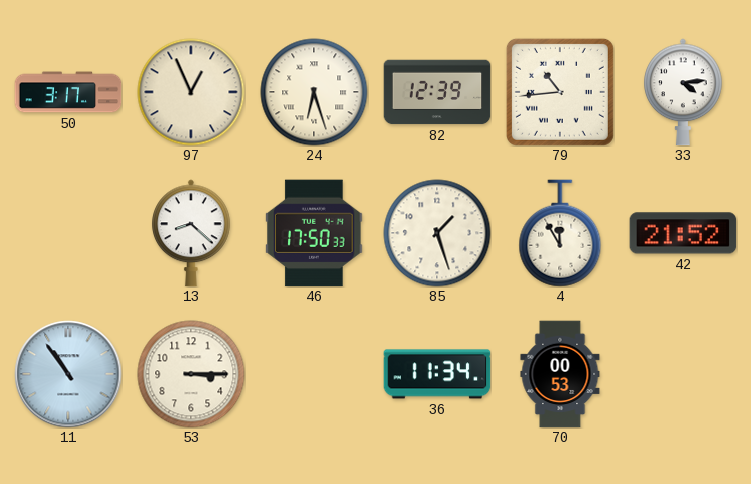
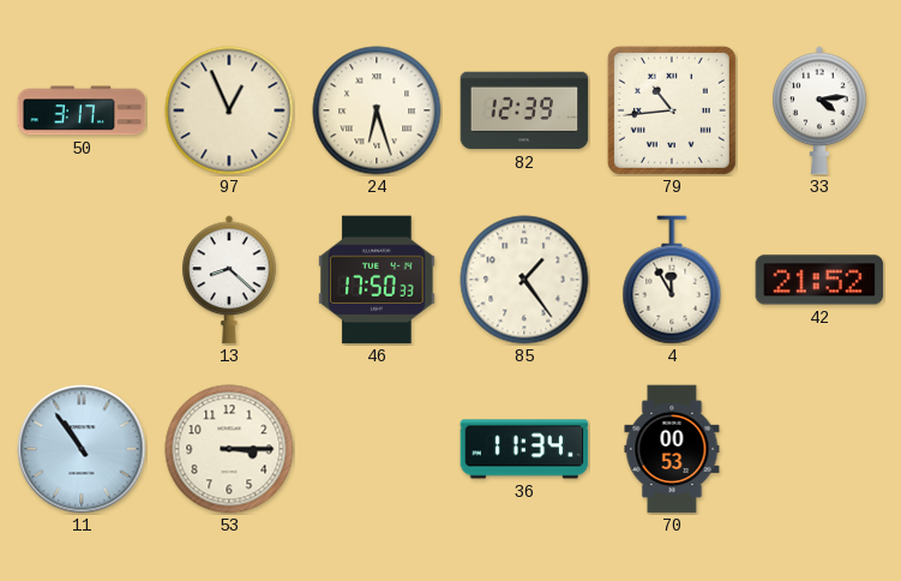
85: 1:27 -> 1:24
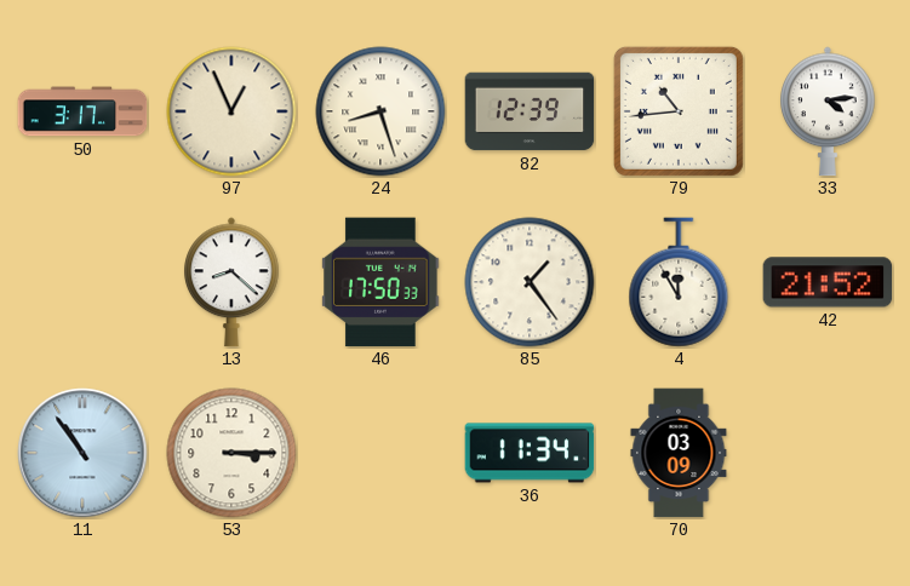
24: 6:27 -> 8:27
70: 00:53 -> 03:09
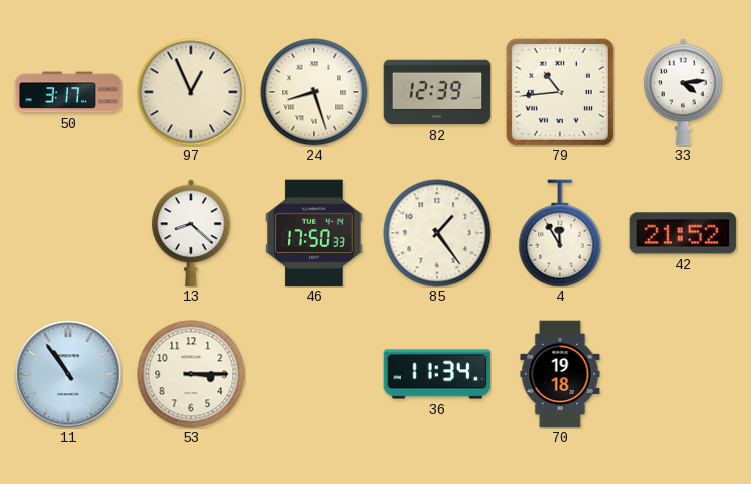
70: 03:09 -> 19:18
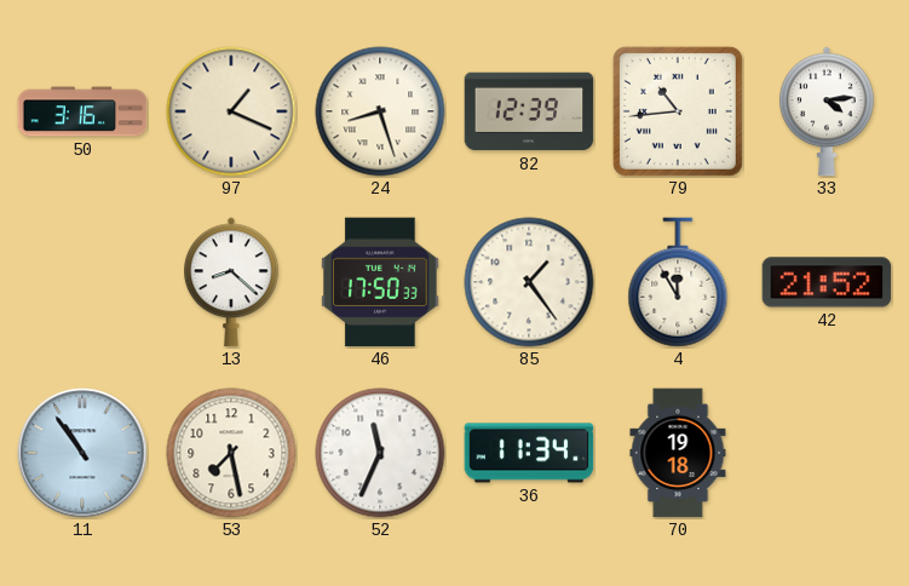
50: 3:17 -> 3:16
97: 12:56 -> 1:19
53: 3:15 -> 7:28
52: none -> 11:34
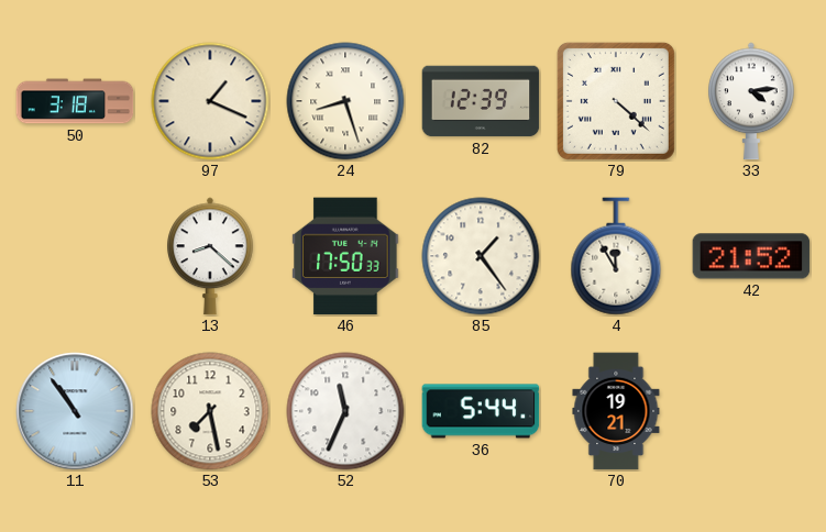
50: 3:16 -> 3:18
79: 10:44 -> 4:22
36: 11:34 -> 5:44
70: 19:18 -> 19:21
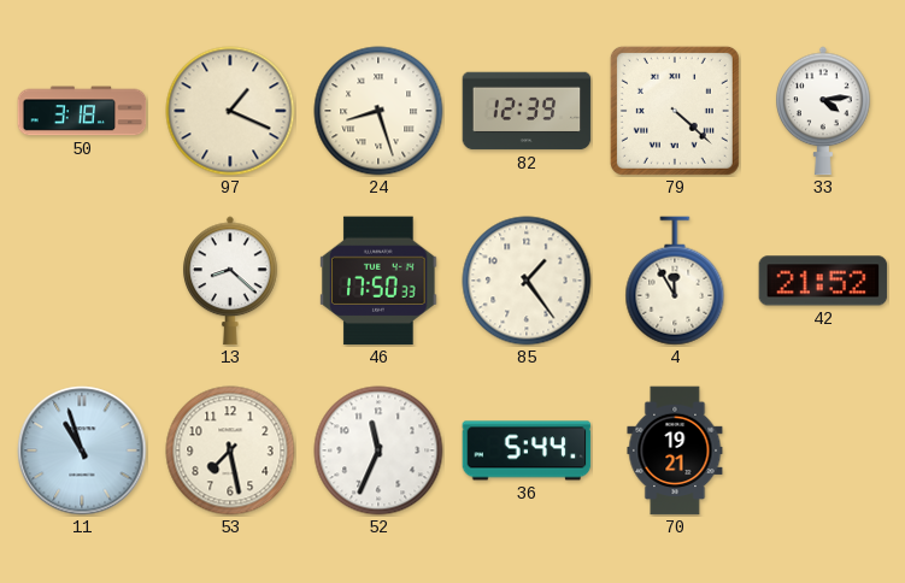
11: 10:54 -> 10:57
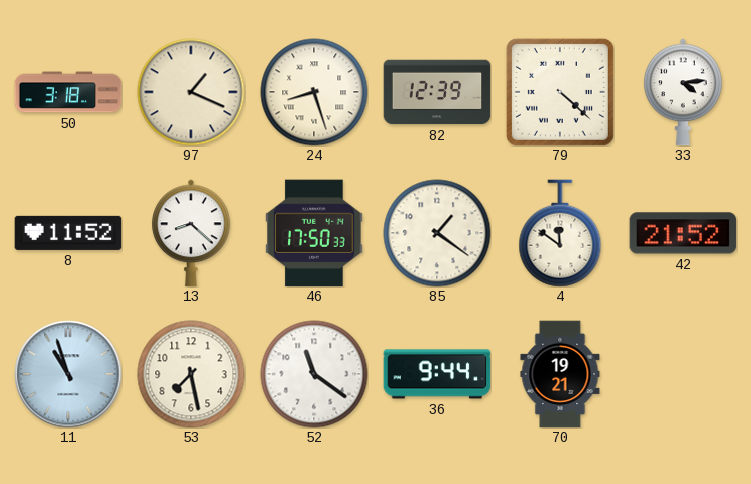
8: none -> 11:52
85: 1:24 -> 1:21
4: 11:55 -> 11:51
52: 11:34 -> 11:21
36: 5:44 -> 9:44
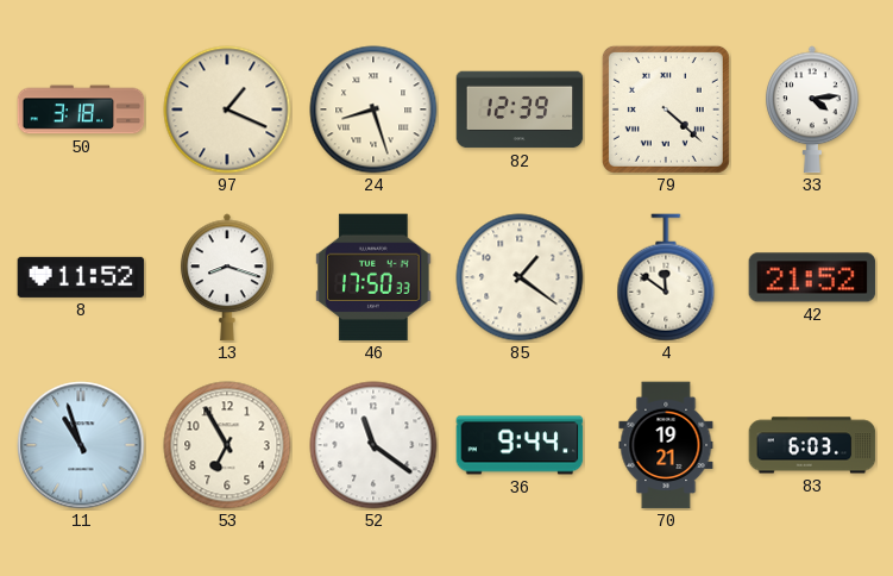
13: 8:22 -> 8:18
53: 7:28 -> 6:55
83: none -> 6:03
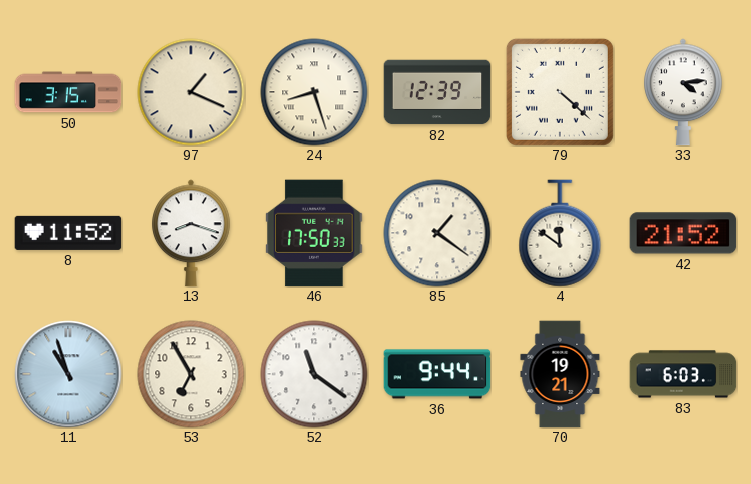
50: 3:18 -> 3:15
